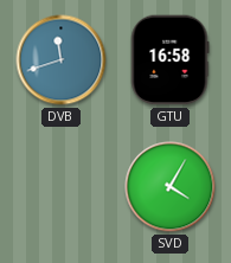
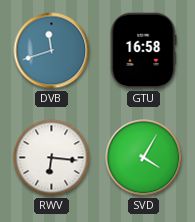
RWV: none -> 6:16
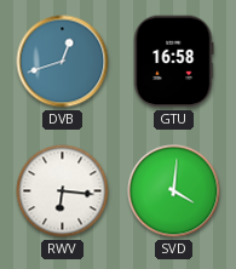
DVB: 11:42 -> 12:42
SVD: 4:05 -> 4:01
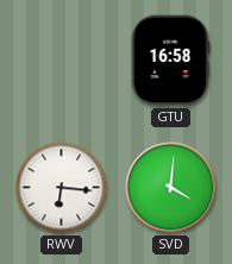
DVB: 12:42 -> none
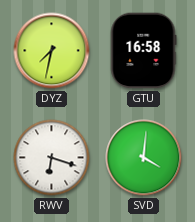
DYZ: none -> 7:32
RWV: 6:16 -> 6:18
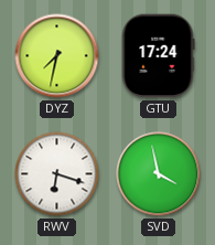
GTU: 16:58 -> 17:24
SVD: 4:01 -> 3:58
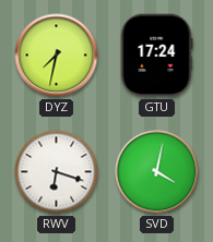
SVD: 3:58 -> 4:02
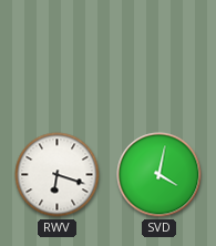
DYZ: 7:32 -> none
GTU: 17:24 -> none
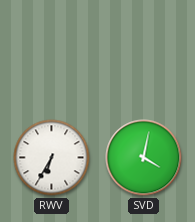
RWV: 6:18 -> 6:35
